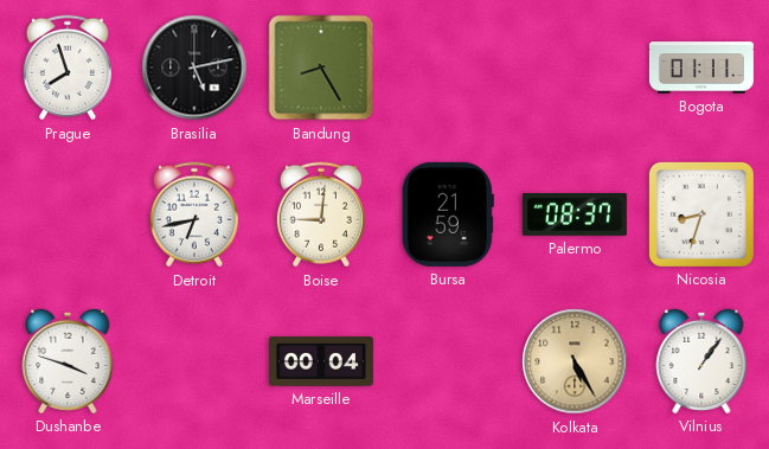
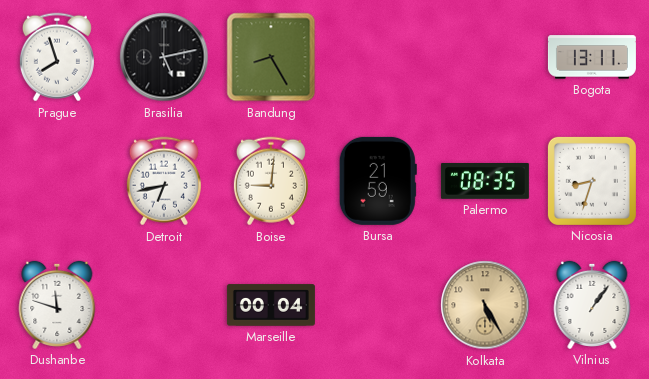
Bogota: 01:11 -> 13:11
Palermo: 08:37 -> 08:35
Dushanbe: 3:48 -> 11:48
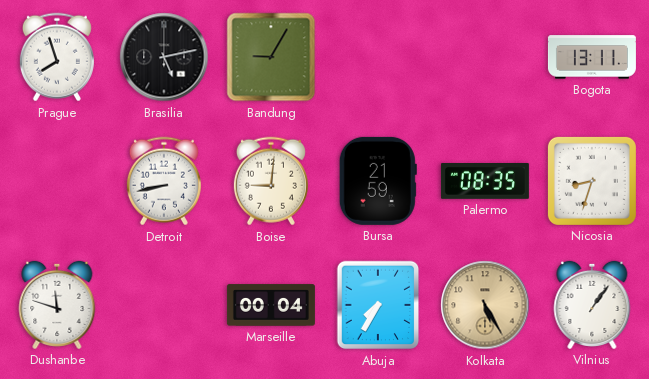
Bandung: 8:25 -> 9:05
Detroit: 6:43 -> 8:43
Abuja: none -> 7:35
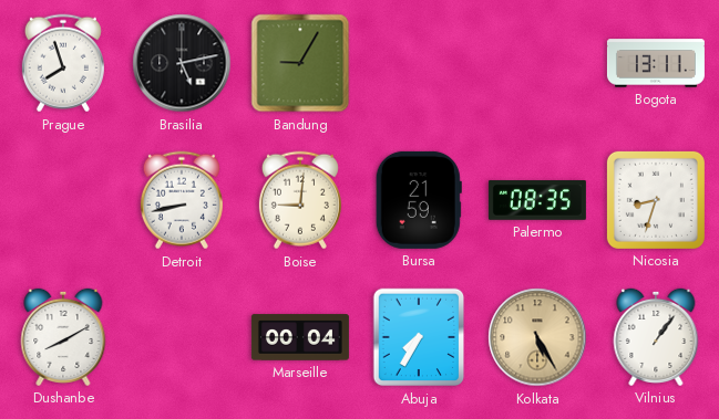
Dushanbe: 11:48 -> 8:10
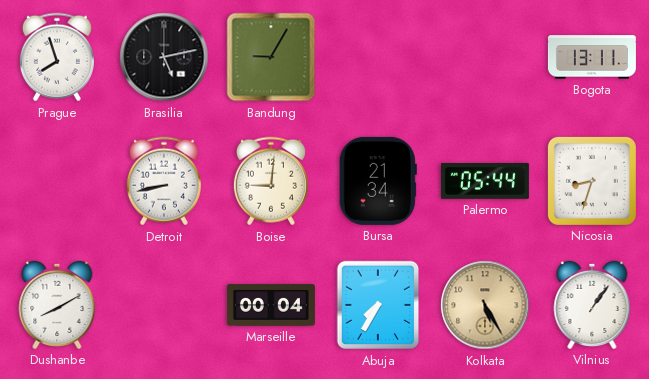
Bursa: 21:59 -> 21:34
Palermo: 08:35 -> 05:44
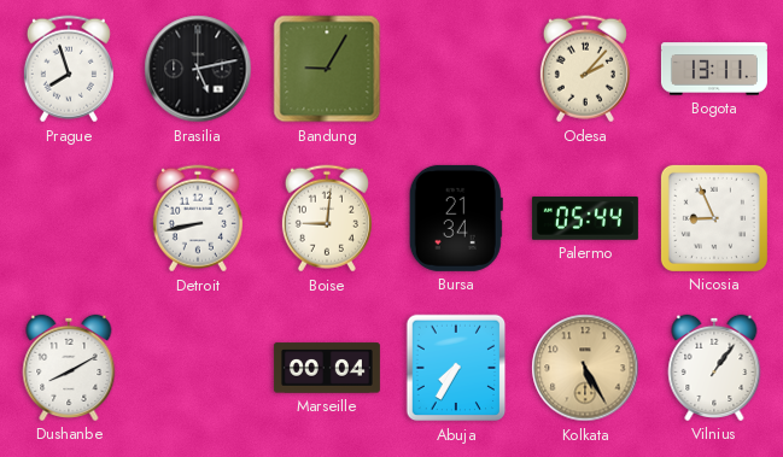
Odesa: none -> 2:07
Nicosia: 8:33 -> 8:56
